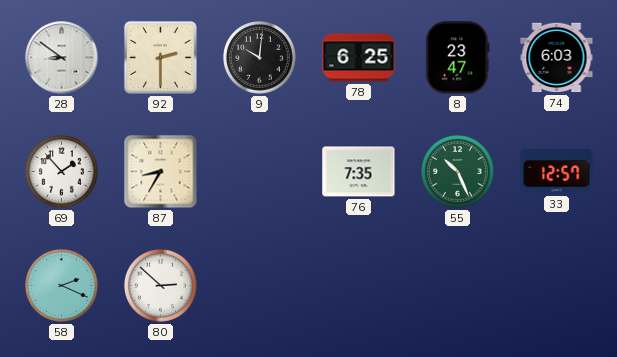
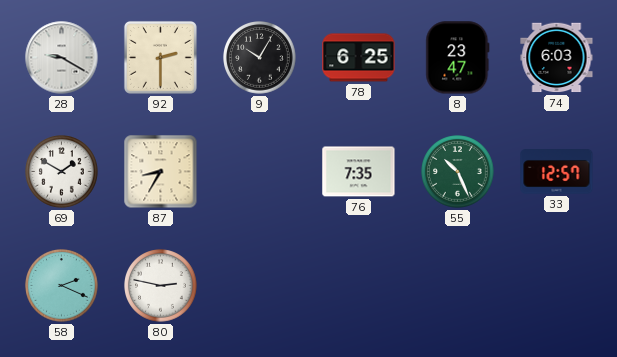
28: 8:51 -> 9:20
9: 10:01 -> 10:05
69: 1:53 -> 1:50
80: 2:52 -> 2:47
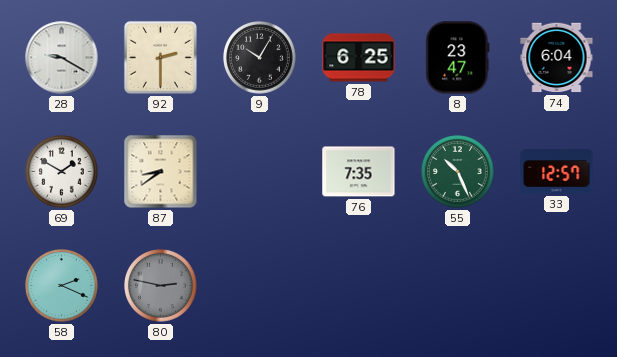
74: 6:03 -> 6:04
87: 8:35 -> 8:39
80 dial: white -> grey
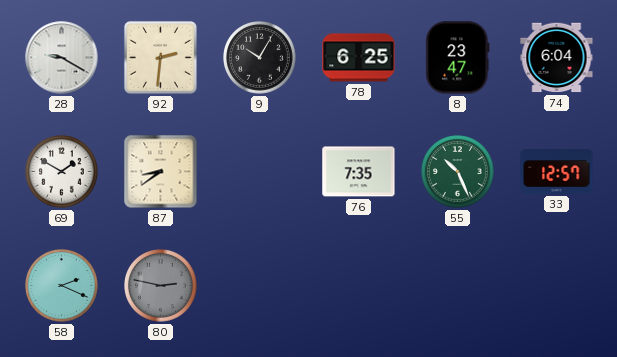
92: 2:30 -> 2:31
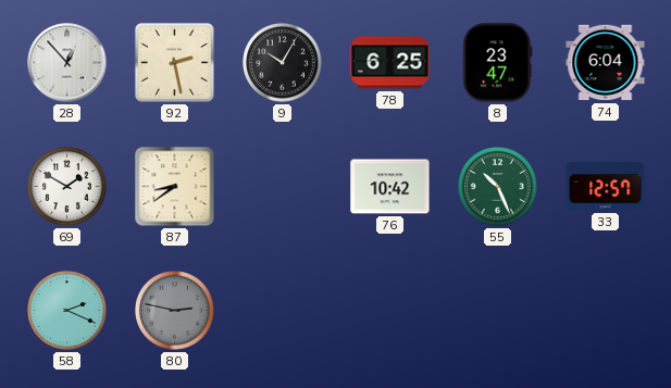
28: 9:20 -> 12:53
92: 2:31 -> 2:28
76: 7:35 -> 10:42
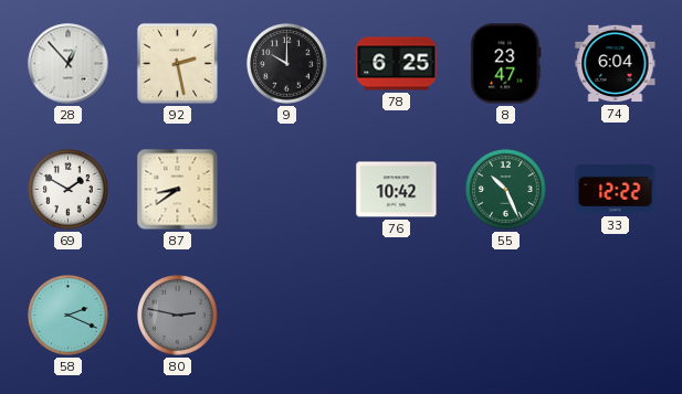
9: 10:05 -> 10:00
33: 12:57 -> 12:22
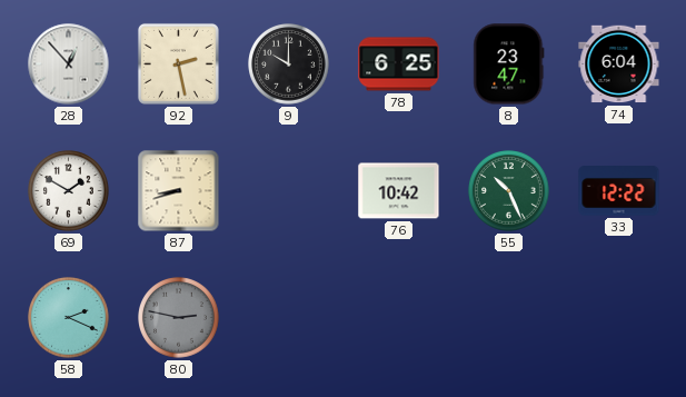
87: 8:39 -> 8:42
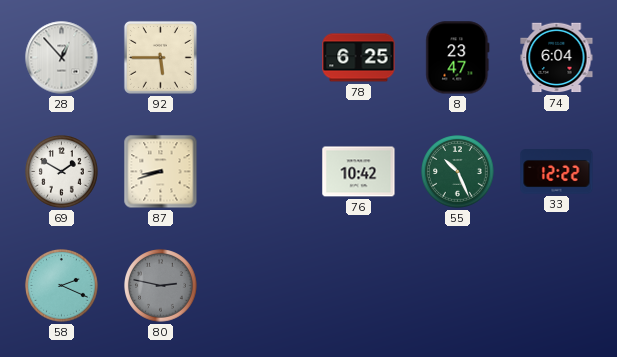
92: 2:28 -> 5:45
9: 10:00 -> none
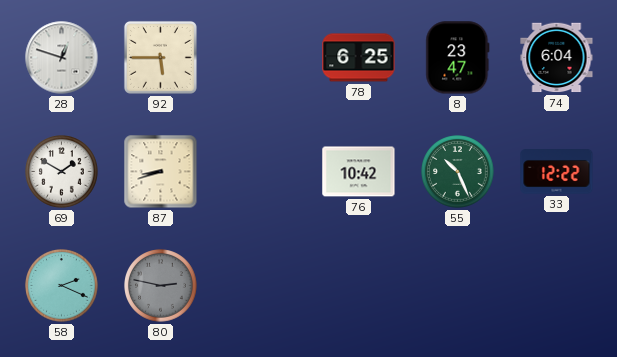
28: 12:53 -> 12:48
